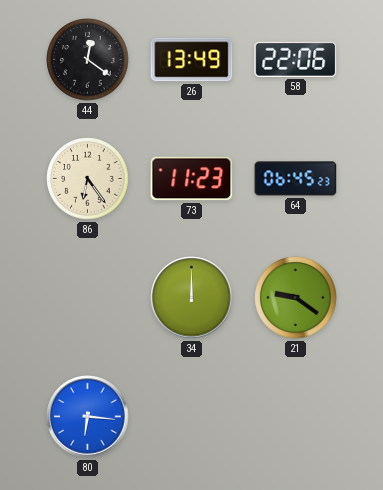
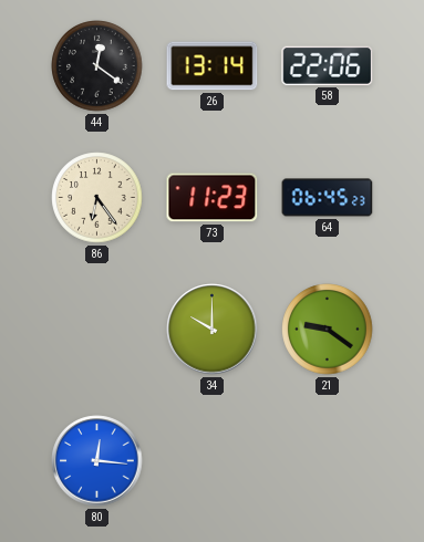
26: 13:49 -> 13:14
34: 12:00 -> 10:00
80: 6:16 -> 12:16
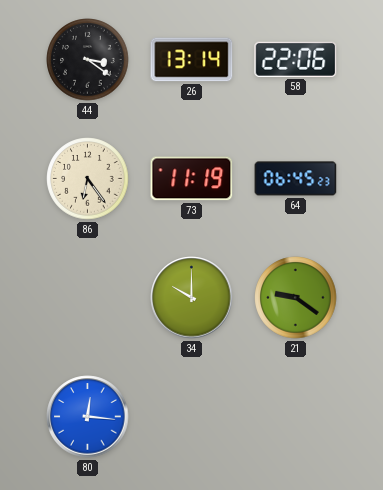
44: 12:21 -> 3:21
73: 11:23 -> 11:19
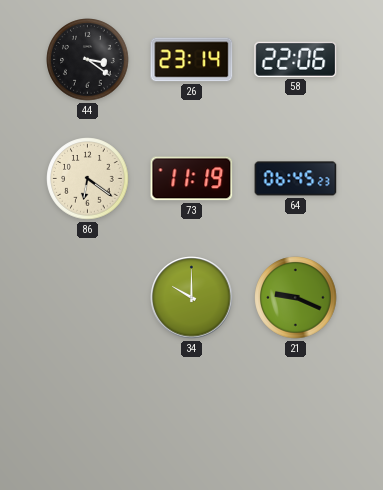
26: 13:14 -> 23:14
86: 6:24 -> 6:21
21: 9:21 -> 9:19
80: 12:16 -> none
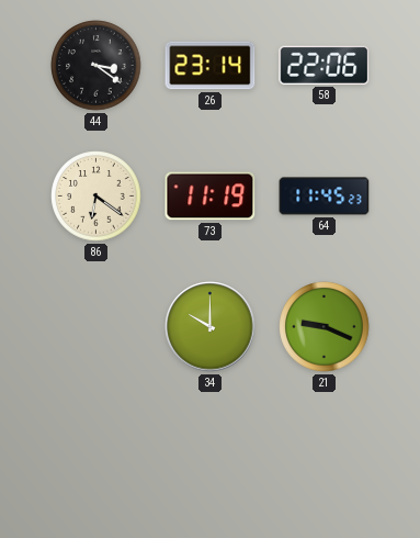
64: 06:45 -> 11:45
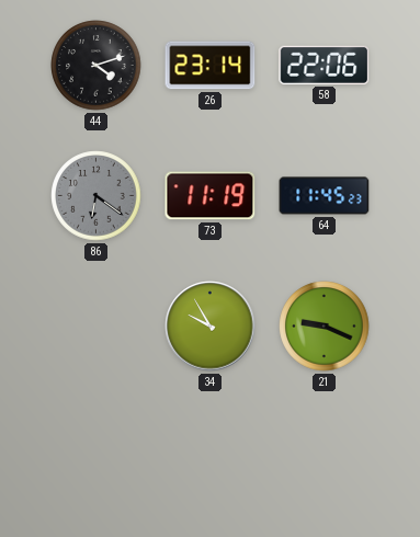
44: 3:21 -> 4:12
86 dial: cream -> grey
34: 10:00 -> 9:55
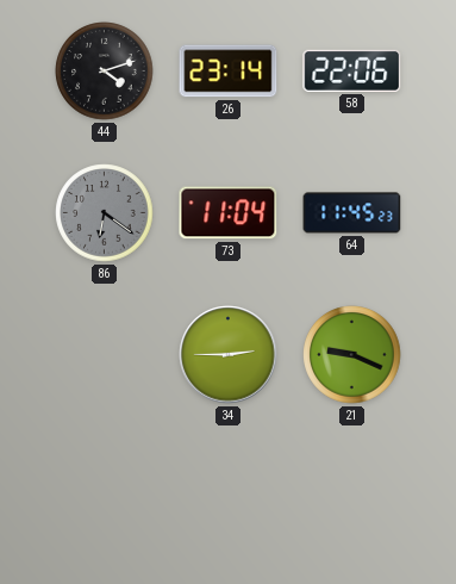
73: 11:19 -> 11:04
34: 9:55 -> 2:45
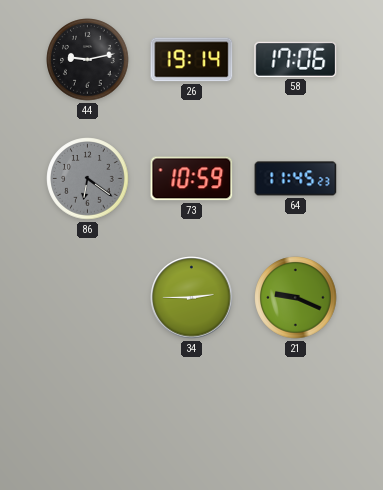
44: 4:12 -> 9:13
26: 23:14 -> 19:14
58: 22:06 -> 17:06
73: 11:04 -> 10:59
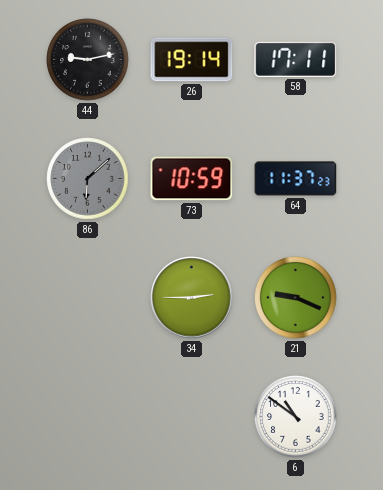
58: 17:06 -> 17:11
86: 6:21 -> 6:08
64: 11:45 -> 11:37
6: none -> 10:51
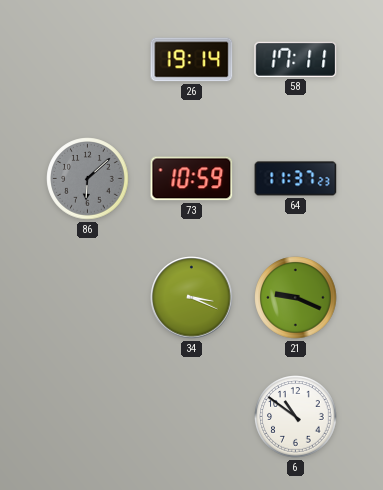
44: 9:13 -> none
34: 2:45 -> 3:19
